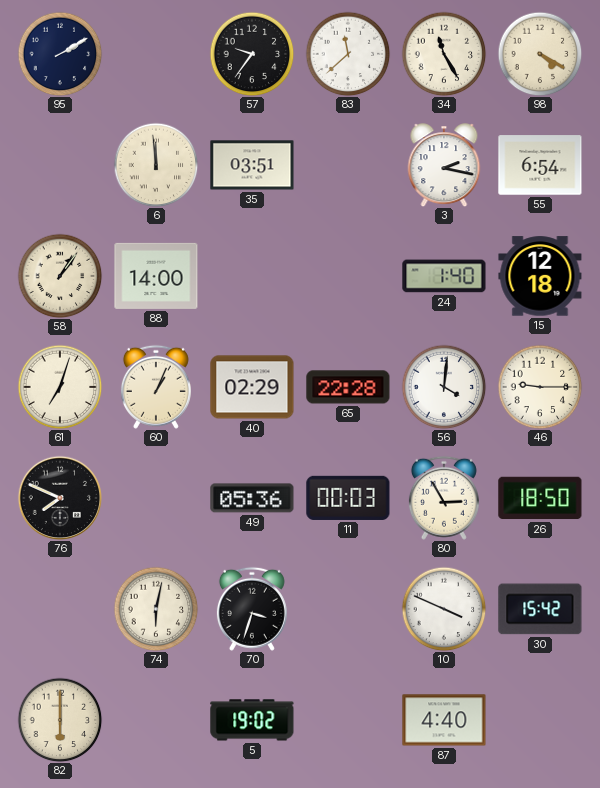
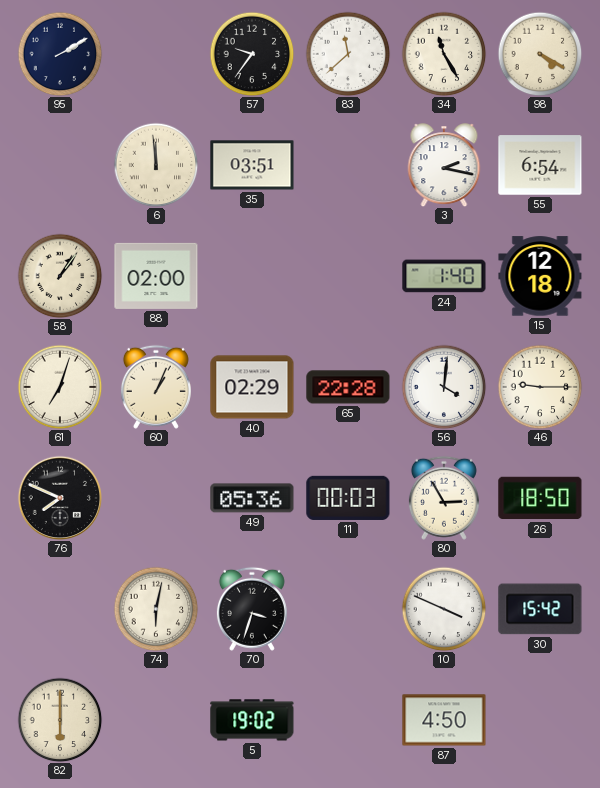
88: 14:00 -> 02:00
87: 4:40 -> 4:50
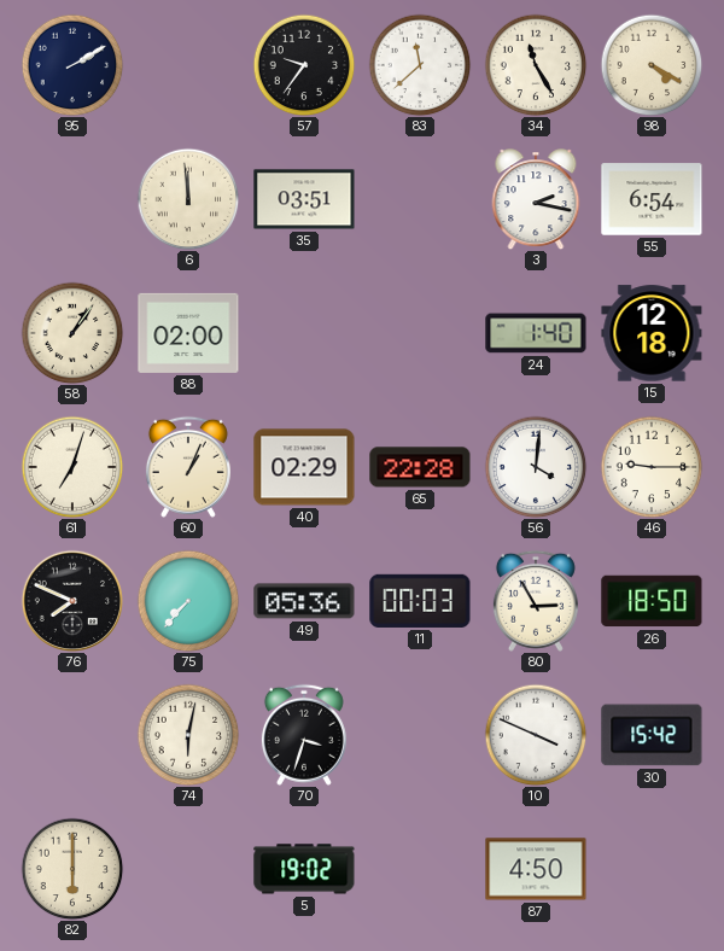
75: none -> 7:37
